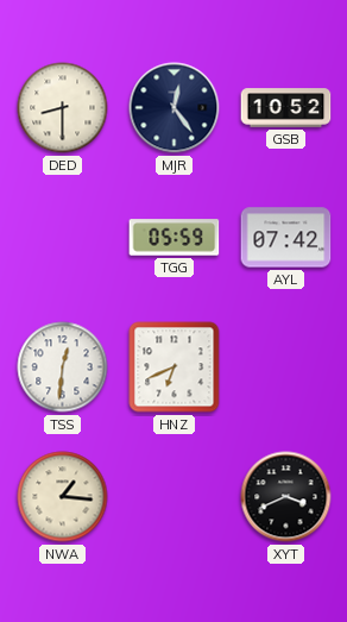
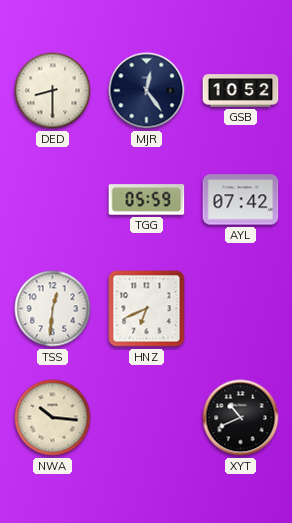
NWA: 1:16 -> 10:16
XYT: 3:41 -> 10:41
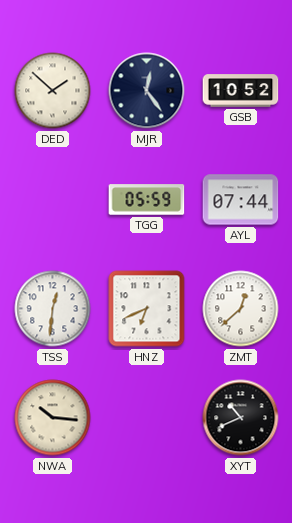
DED: 8:30 -> 1:52
AYL: 07:42 -> 07:44
ZMT: none -> 12:38
